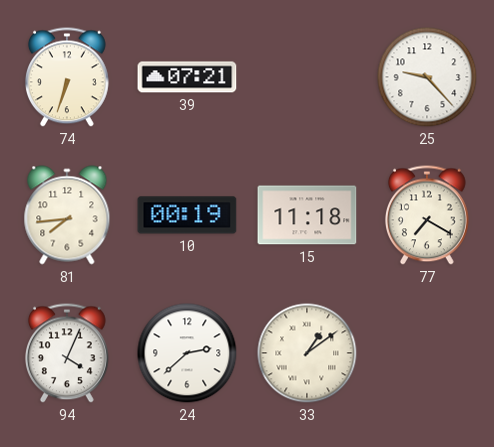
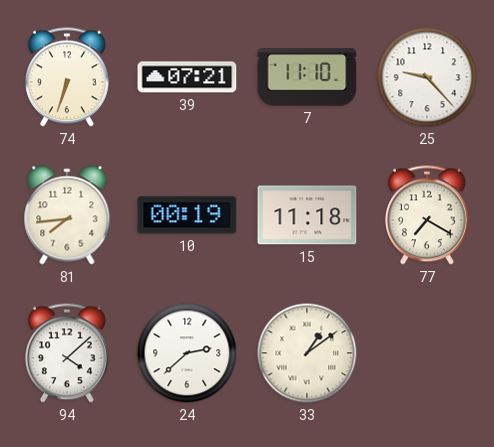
7: none -> 11:10
94: 4:04 -> 4:08
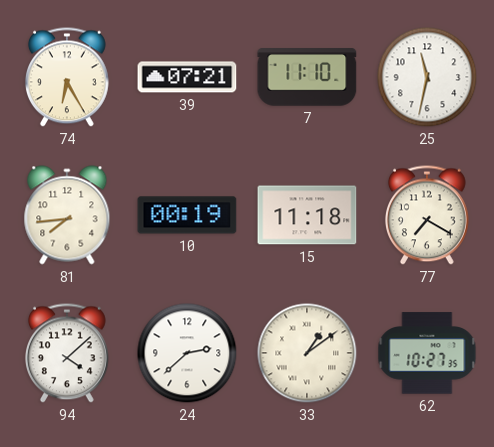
74: 6:33 -> 6:25
25: 9:23 -> 11:32
62: none -> 10:27
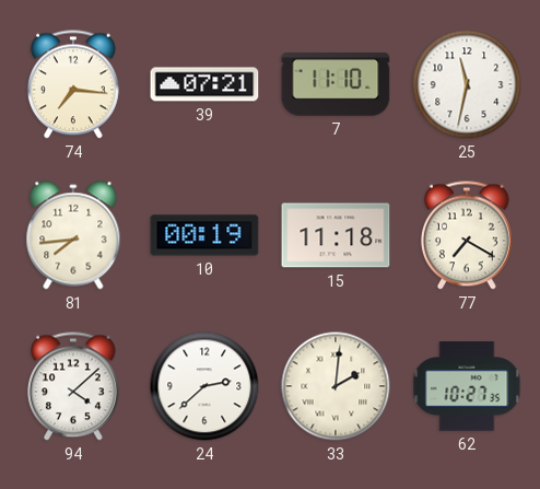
74: 6:25 -> 7:16
33: 1:09 -> 2:01
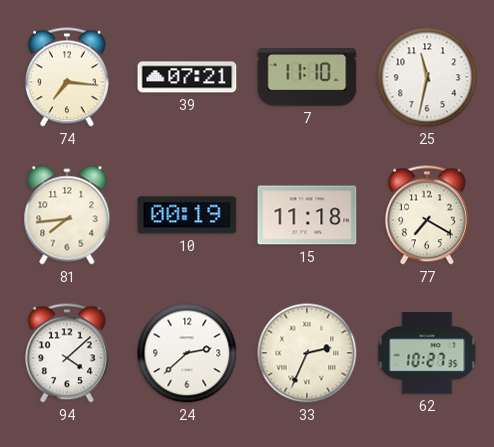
33: 2:01 -> 2:34
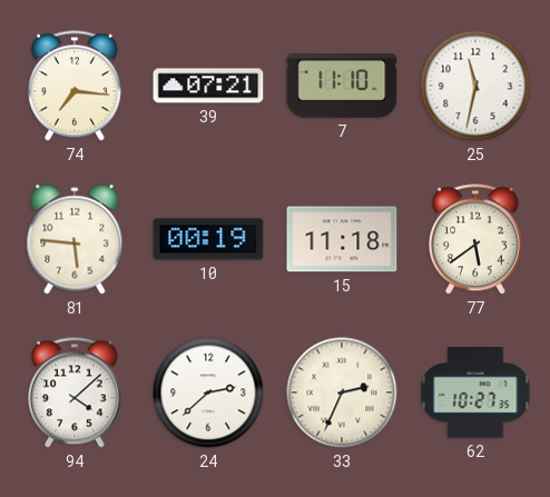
81: 7:44 -> 5:46
77: 7:20 -> 5:39
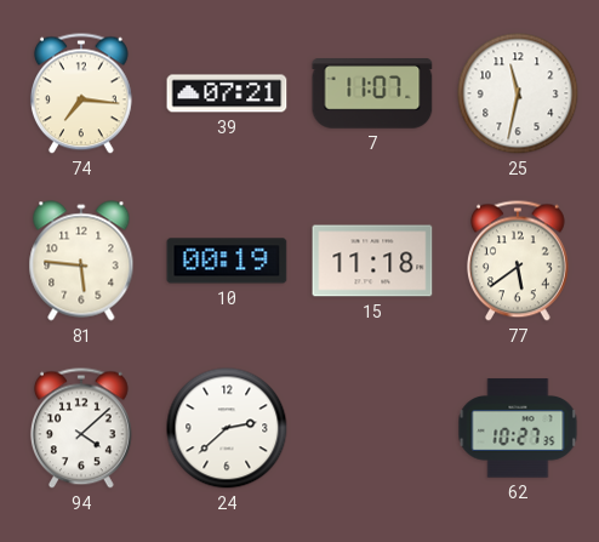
7: 11:10 -> 11:07
33: 2:34 -> none
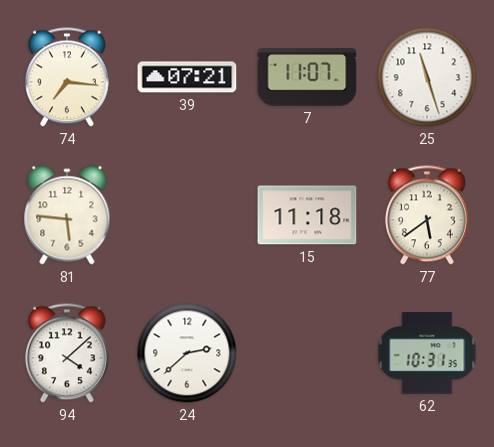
25: 11:32 -> 11:27
10: 00:19 -> none
62: 10:27 -> 10:31
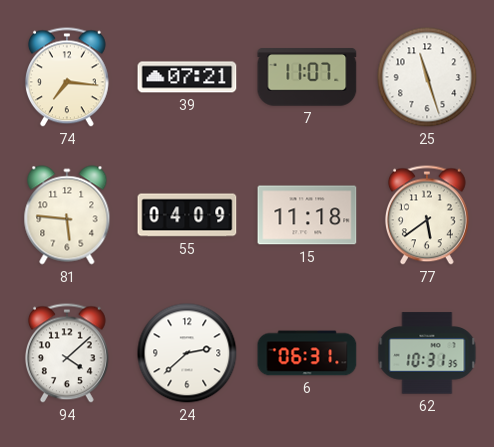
55: none -> 04:09
6: none -> 06:31
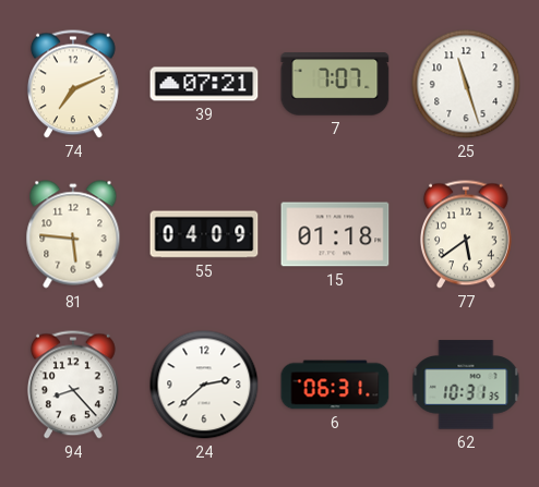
74: 7:16 -> 7:11
7: 11:07 -> 7:07
15: 11:18 -> 01:18
94: 4:08 -> 8:23
